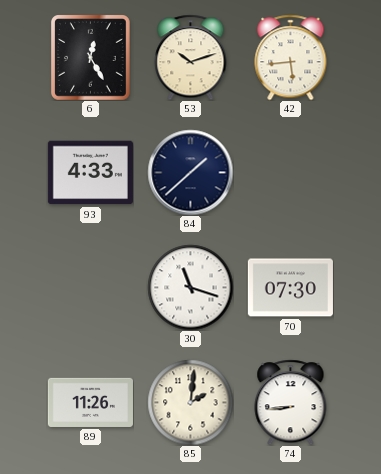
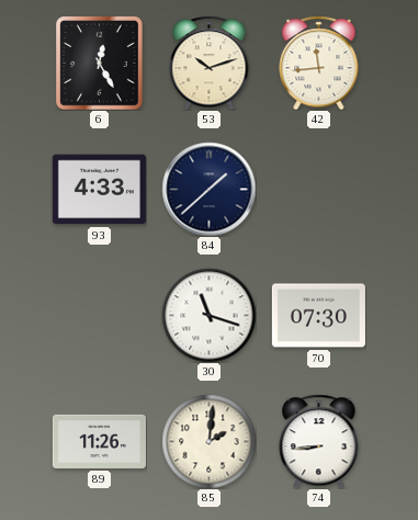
42: 5:44 -> 11:44
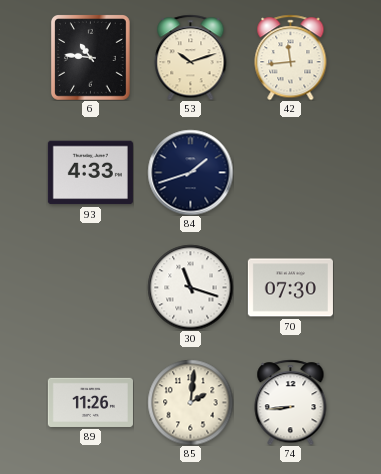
6: 12:25 -> 10:46
84: 1:38 -> 1:42
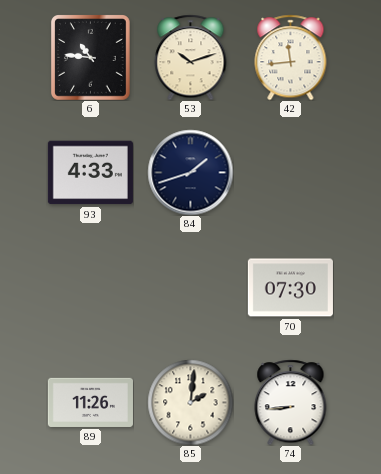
30: 11:18 -> none
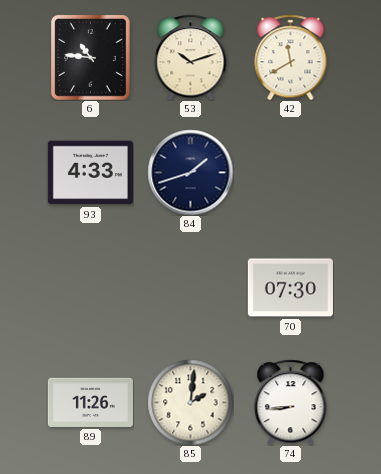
42: 11:44 -> 11:40
